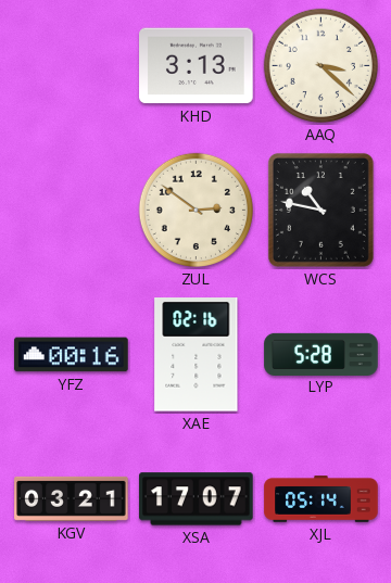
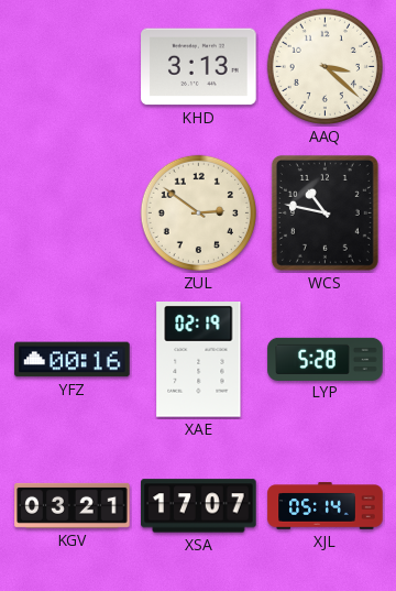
XAE: 02:16 -> 02:19
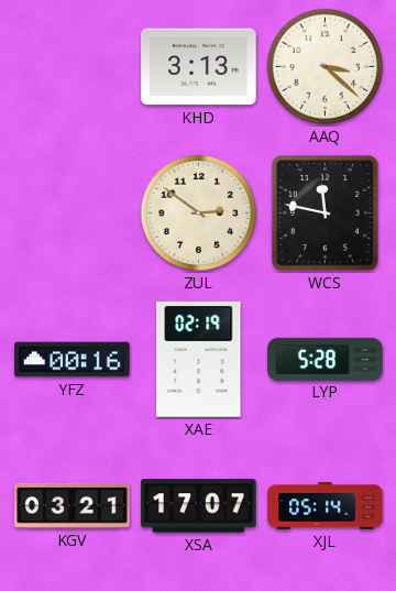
WCS: 10:47 -> 11:47
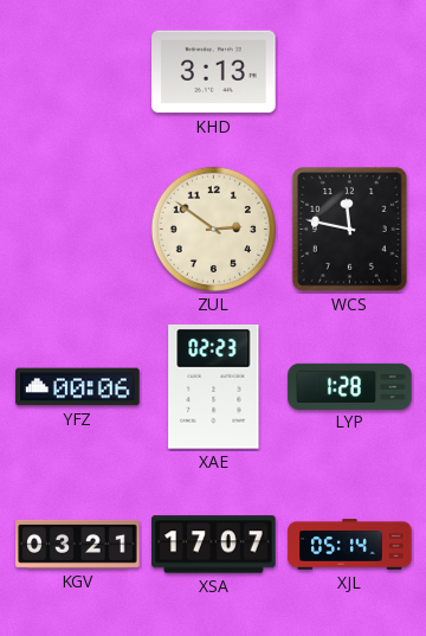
AAQ: 3:22 -> none
YFZ: 00:16 -> 00:06
XAE: 02:19 -> 02:23
LYP: 5:28 -> 1:28
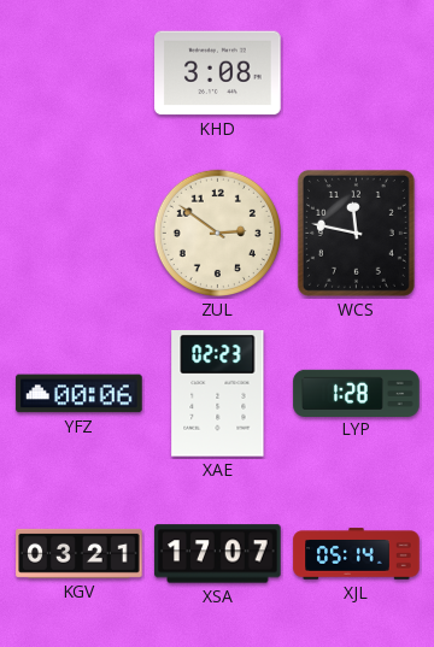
KHD: 3:13 -> 3:08
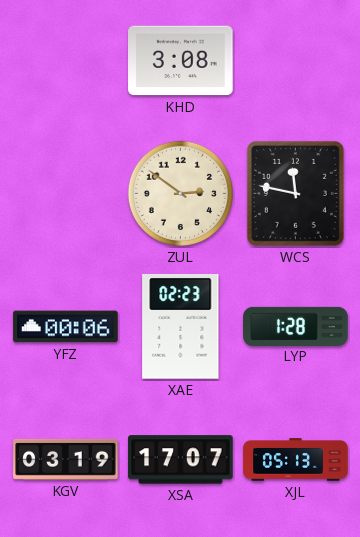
KGV: 03:21 -> 03:19
XJL: 05:14 -> 05:13
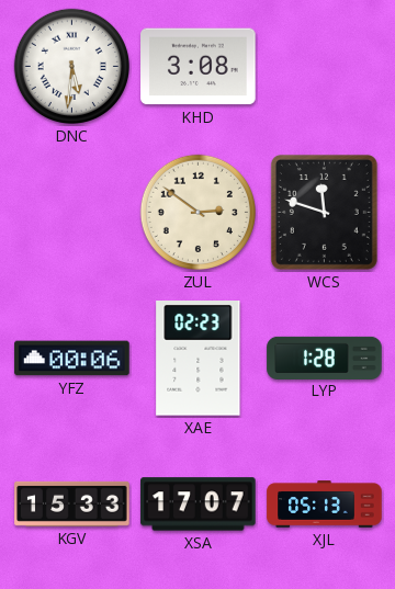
DNC: none -> 5:31
WCS: 11:47 -> 11:48
KGV: 03:19 -> 15:33
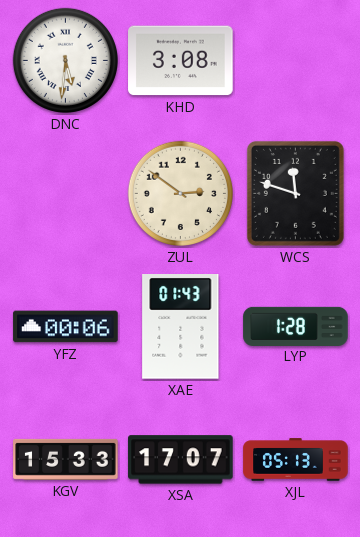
XAE: 02:23 -> 01:43
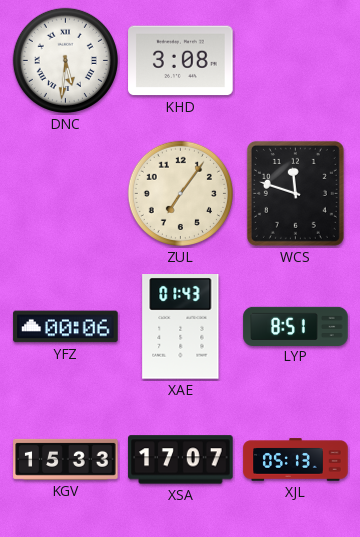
ZUL: 2:51 -> 7:06
LYP: 1:28 -> 8:51
